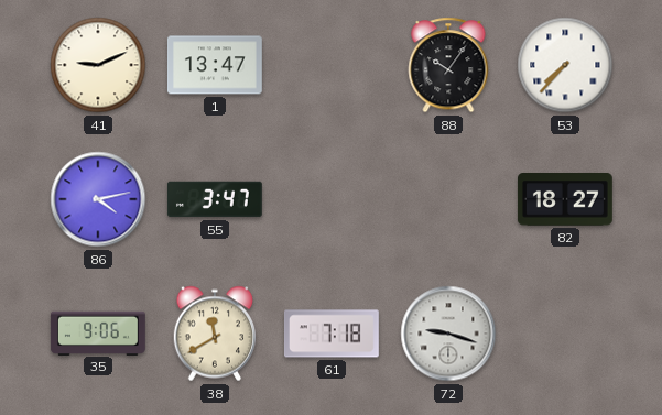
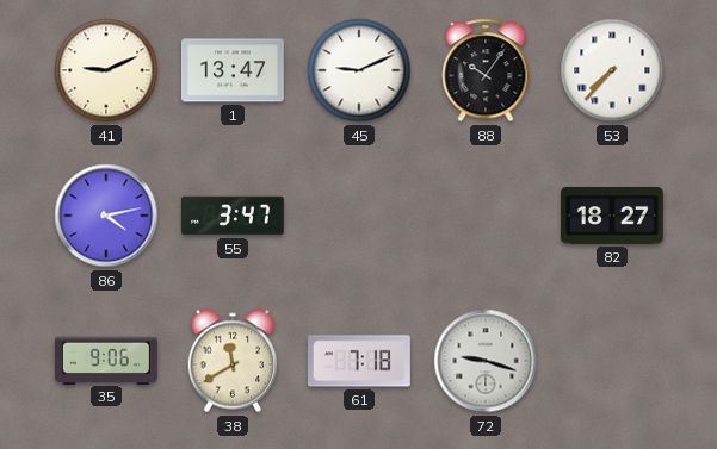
45: none -> 9:11
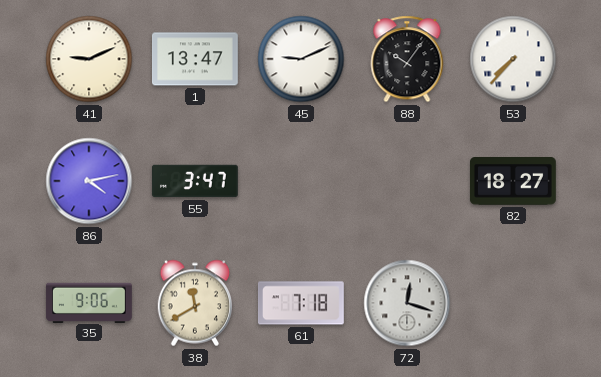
72: 9:18 -> 12:18
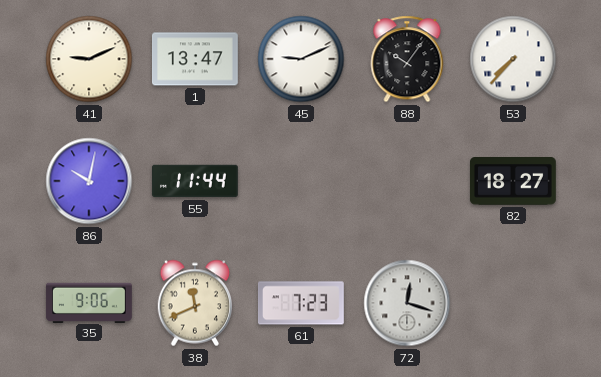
86: 4:13 -> 10:02
55: 3:47 -> 11:44
38: 11:40 -> 11:41
61: 7:18 -> 7:23
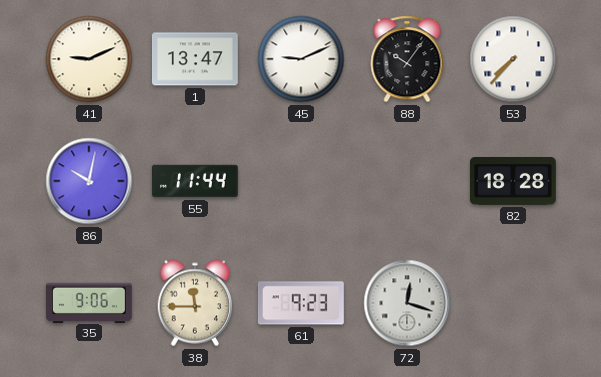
82: 18:27 -> 18:28
38: 11:41 -> 11:45
61: 7:23 -> 9:23
